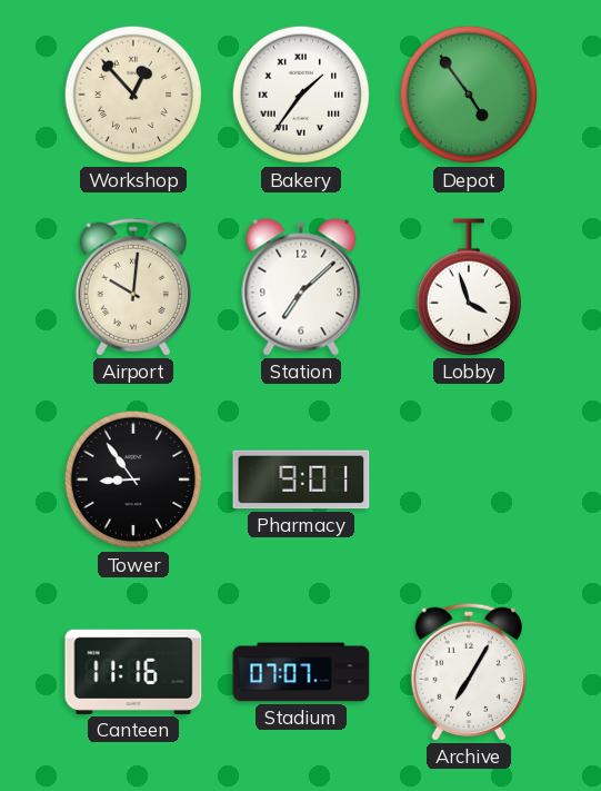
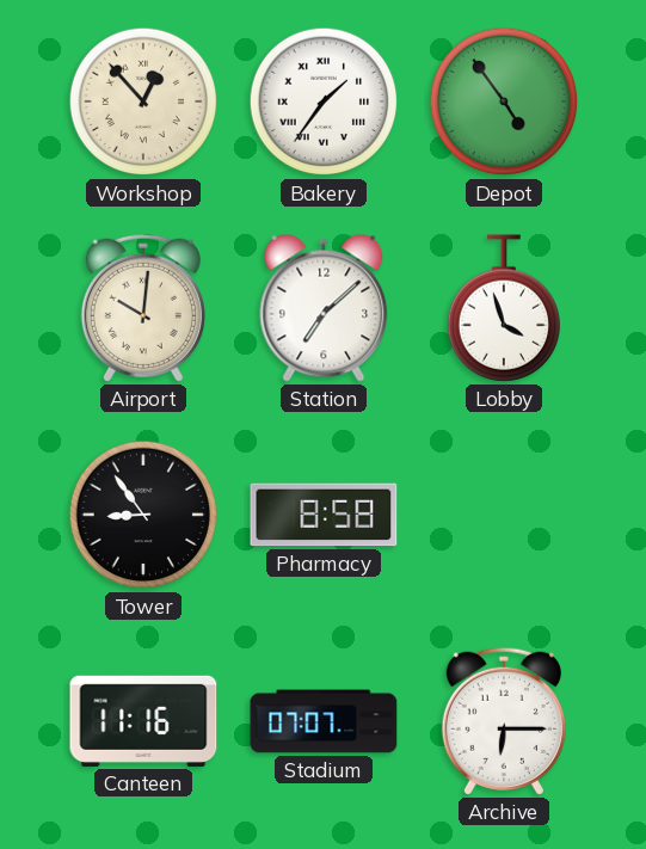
Pharmacy: 9:01 -> 8:58
Archive: 7:05 -> 6:15
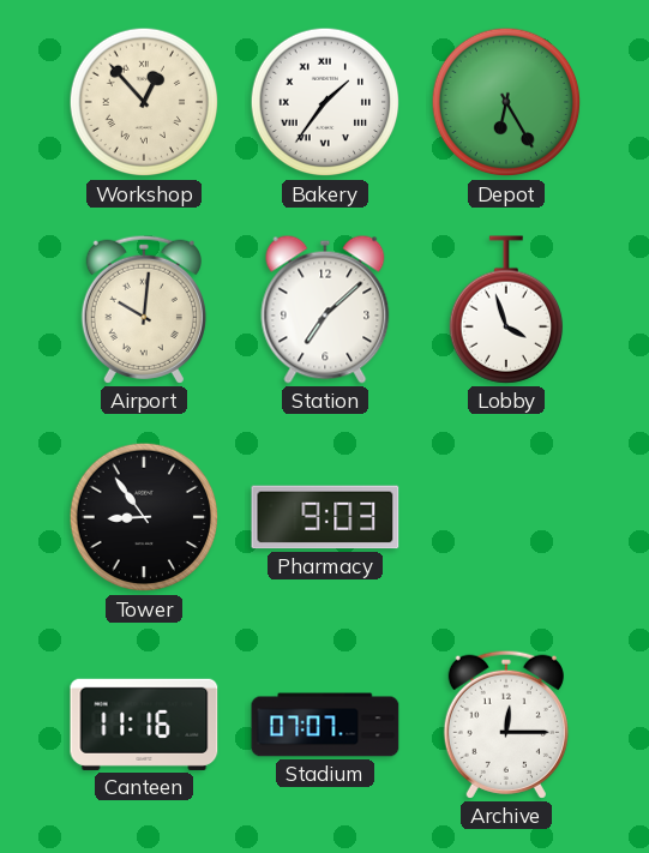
Depot: 4:54 -> 6:25
Pharmacy: 8:58 -> 9:03
Archive: 6:15 -> 12:15
